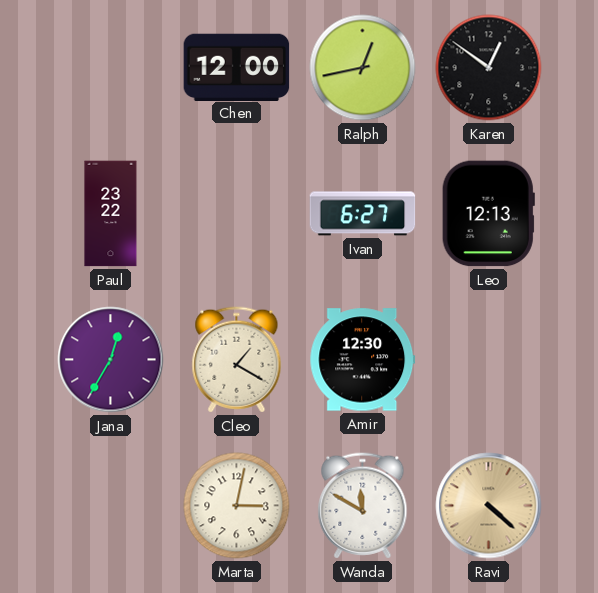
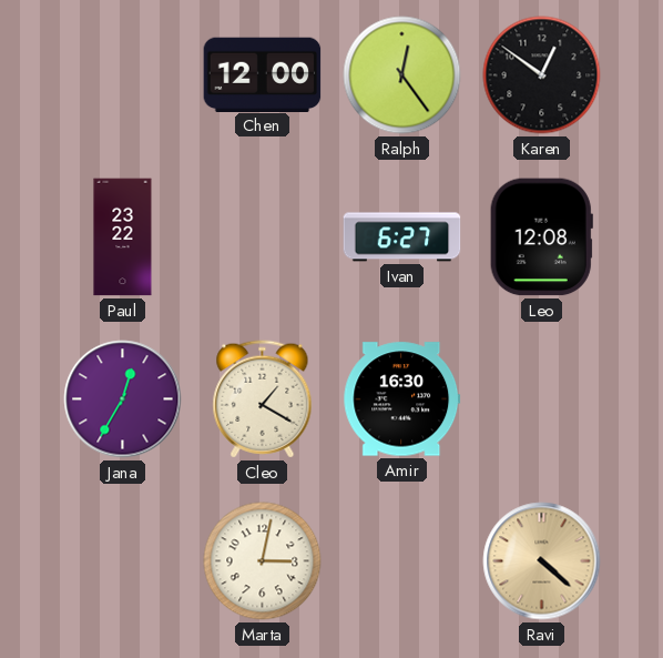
Ralph: 12:43 -> 12:24
Leo: 12:13 -> 12:08
Amir: 12:30 -> 16:30
Wanda: 11:50 -> none
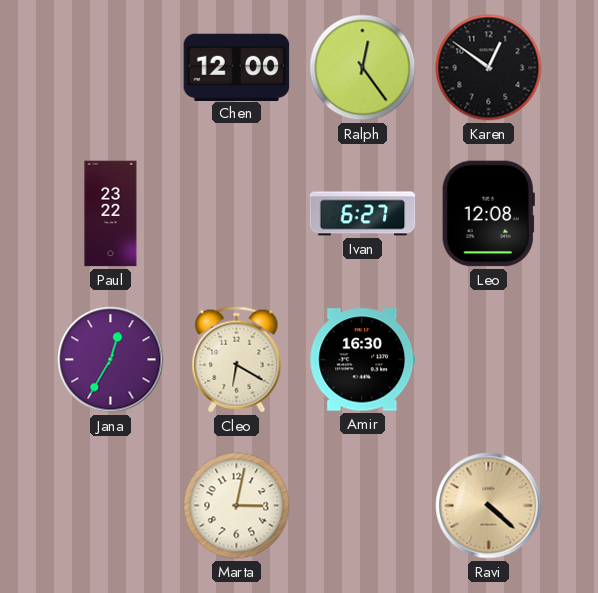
Cleo: 1:20 -> 6:20
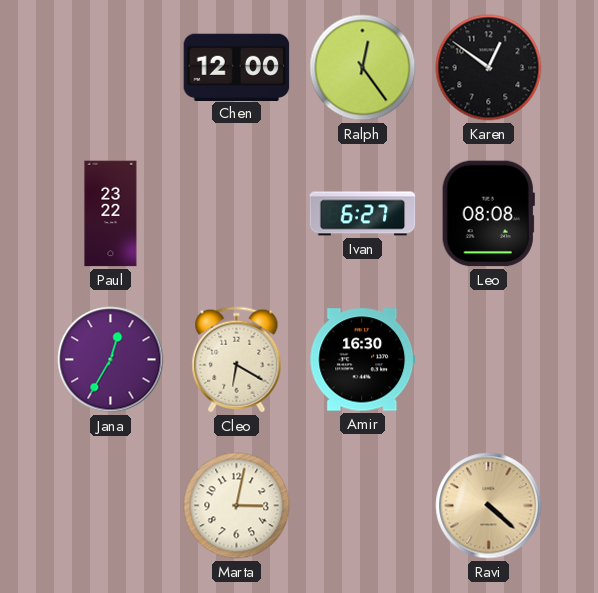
Leo: 12:08 -> 08:08
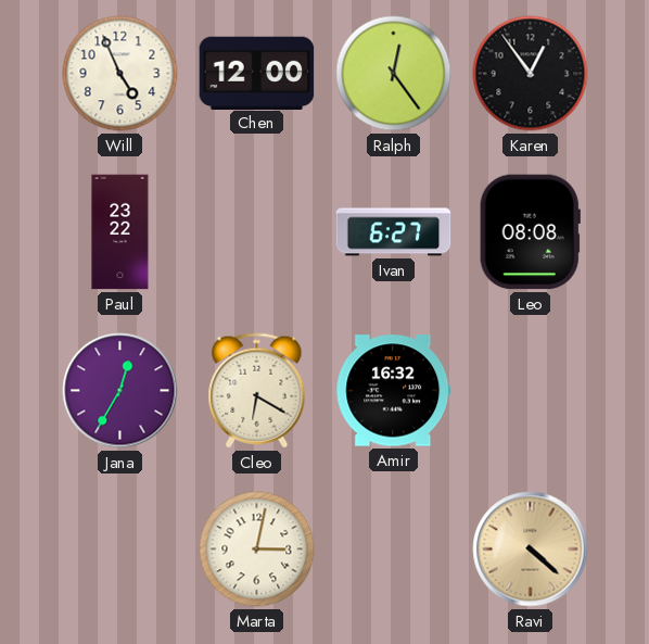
Will: none -> 4:56
Karen: 12:51 -> 12:54
Amir: 16:30 -> 16:32
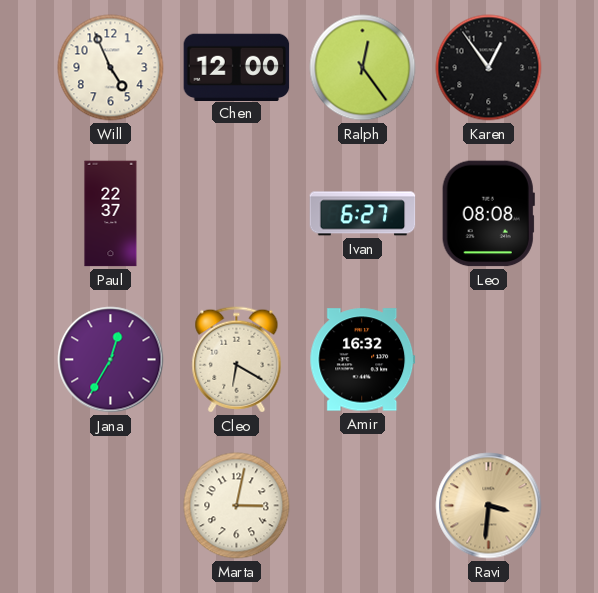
Paul: 23:22 -> 22:37
Ravi: 4:22 -> 3:31
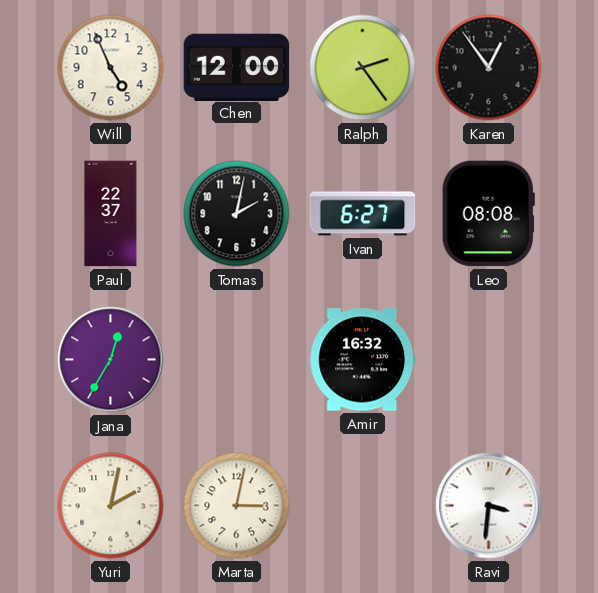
Ralph: 12:24 -> 2:24
Tomas: none -> 2:02
Cleo: 6:20 -> none
Yuri: none -> 2:02
Ravi dial: champagne -> white
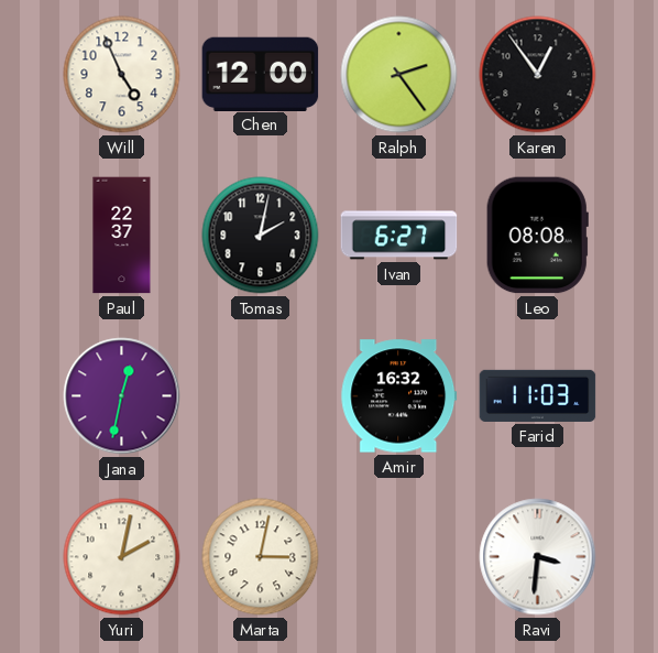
Jana: 12:35 -> 12:32
Farid: none -> 11:03
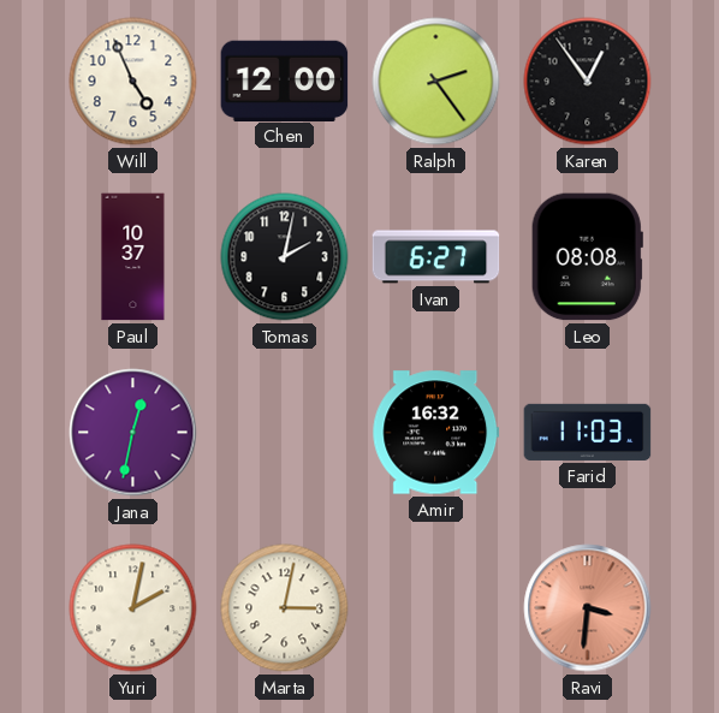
Paul: 22:37 -> 10:37
Ravi dial: white -> salmon
